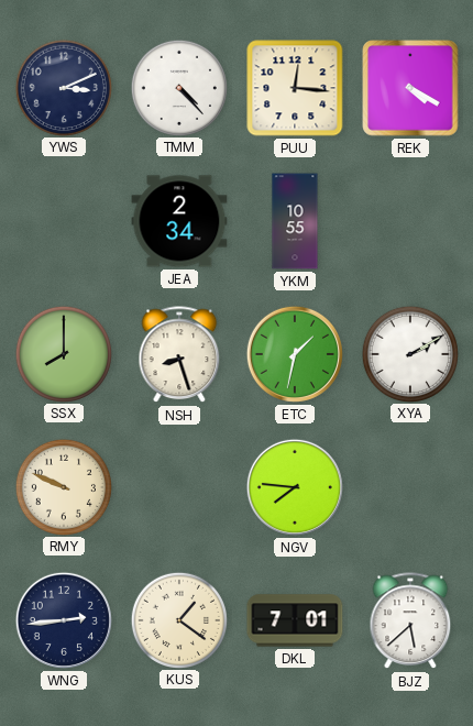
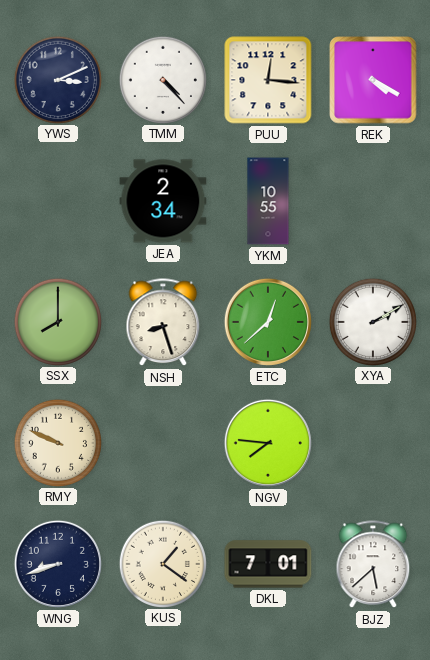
ETC: 1:32 -> 12:38
WNG: 2:44 -> 8:42
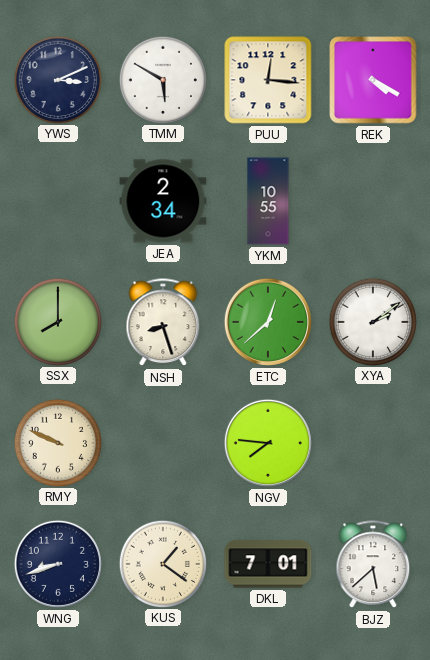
TMM: 4:23 -> 5:50
XYA: 2:10 -> 2:09
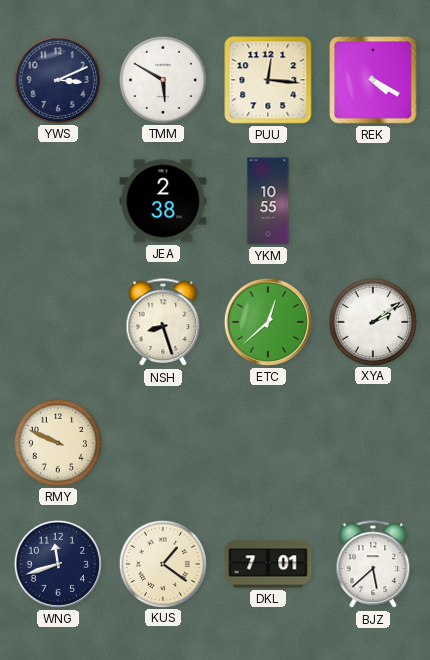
JEA: 2:34 -> 2:38
SSX: 8:00 -> none
NGV: 7:46 -> none
WNG: 8:42 -> 11:42
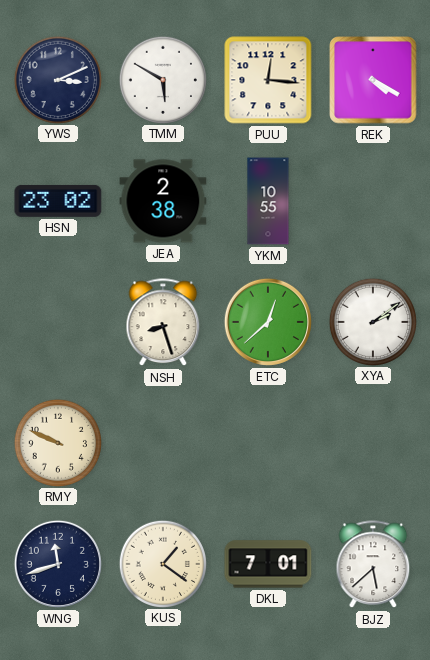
HSN: none -> 23:02
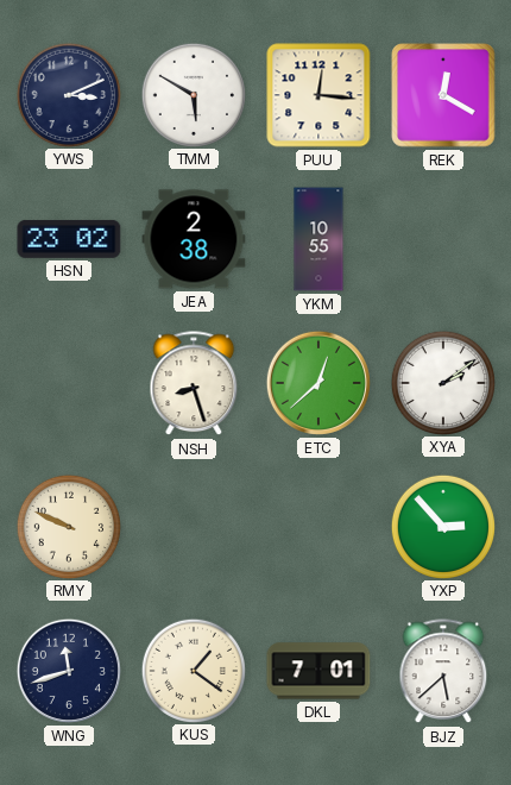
REK: 4:20 -> 12:20
YXP: none -> 2:53
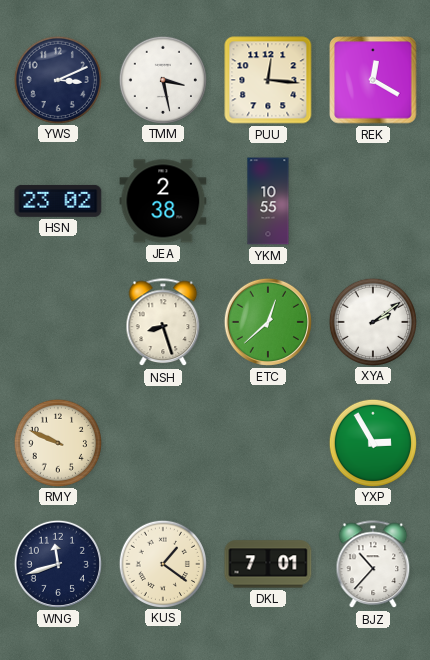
TMM: 5:50 -> 3:28
YXP: 2:53 -> 2:55
BJZ: 5:38 -> 10:37
